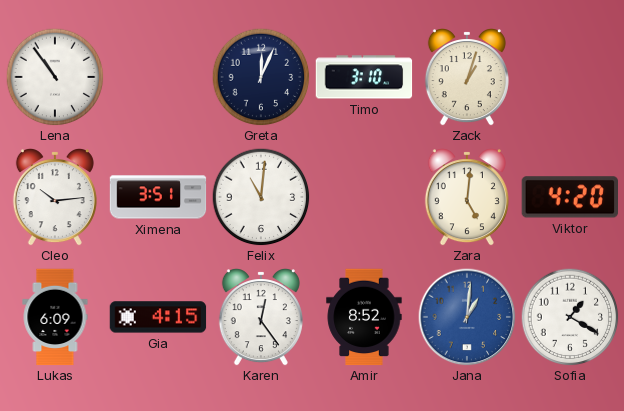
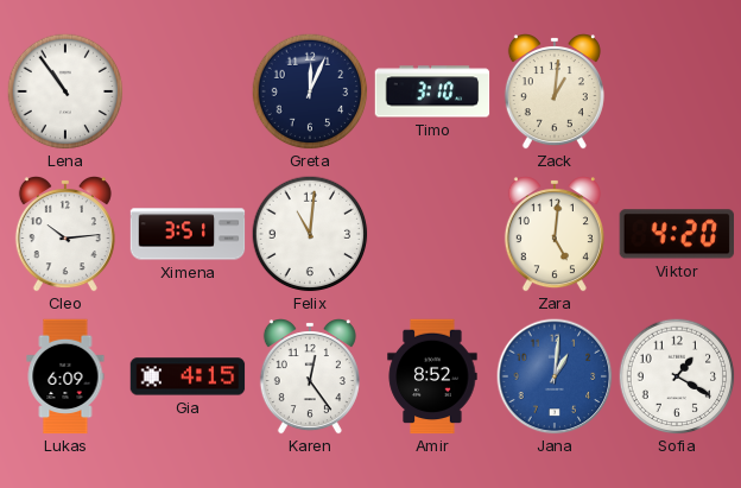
Zack: 1:03 -> 1:01
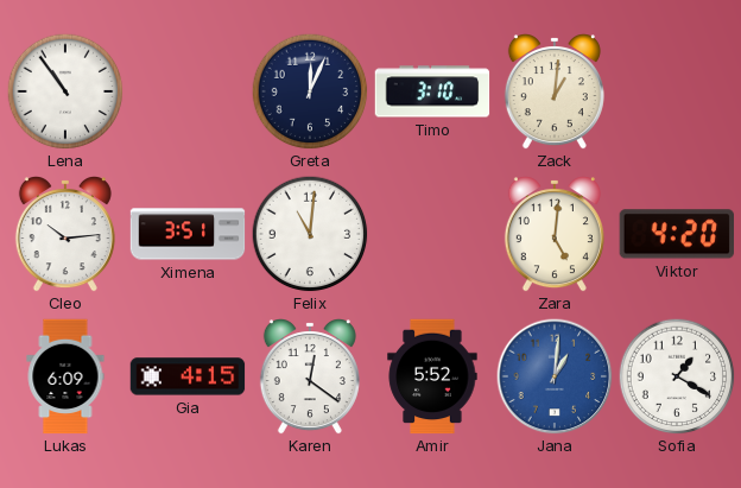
Karen: 12:24 -> 12:21
Amir: 8:52 -> 5:52
